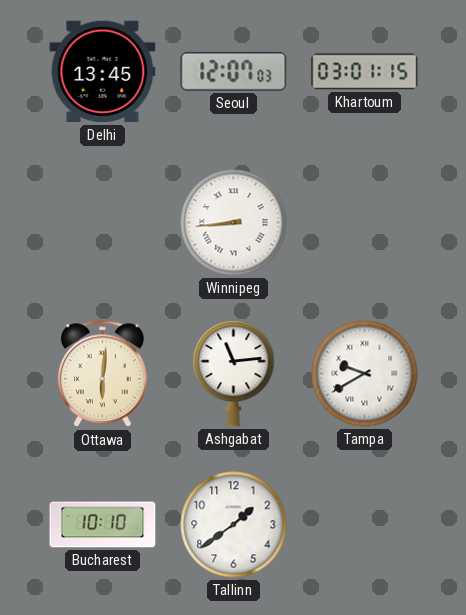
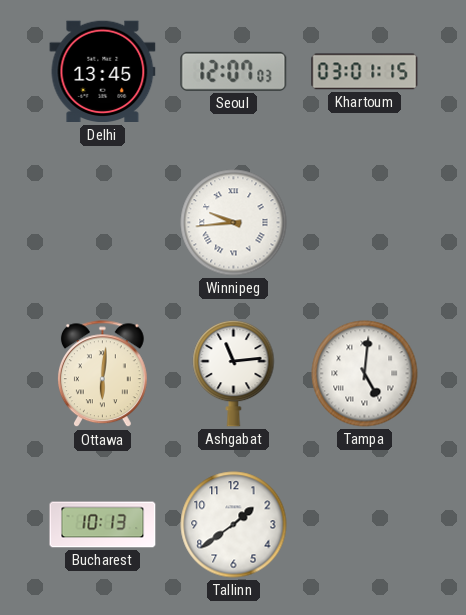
Winnipeg: 8:44 -> 9:44
Tampa: 9:40 -> 5:01
Bucharest: 10:10 -> 10:13
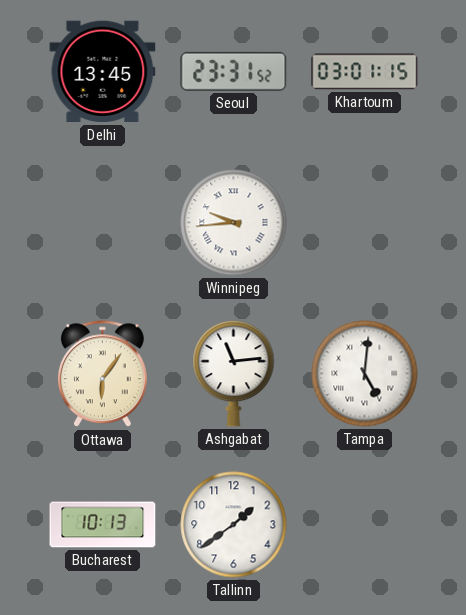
Seoul: 12:07 -> 23:31
Ottawa: 6:01 -> 6:06
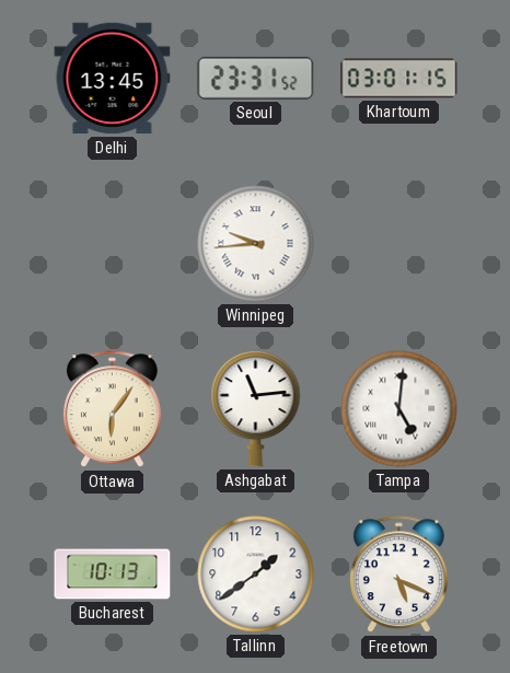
Freetown: none -> 5:19
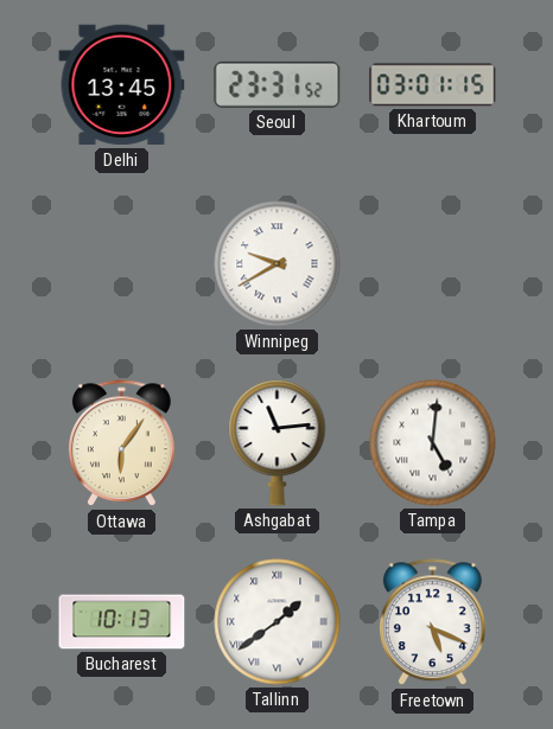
Winnipeg: 9:44 -> 9:40
Tallinn numerals: Arabic -> Roman
